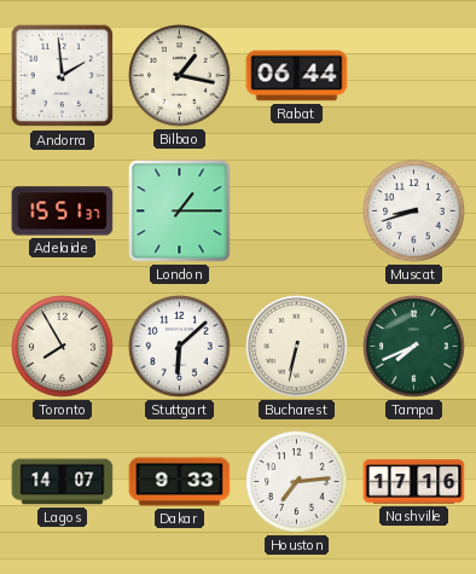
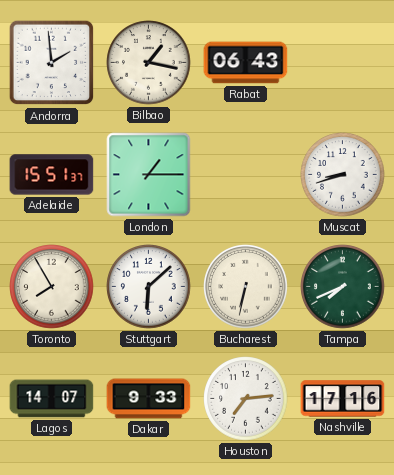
Rabat: 06:44 -> 06:43
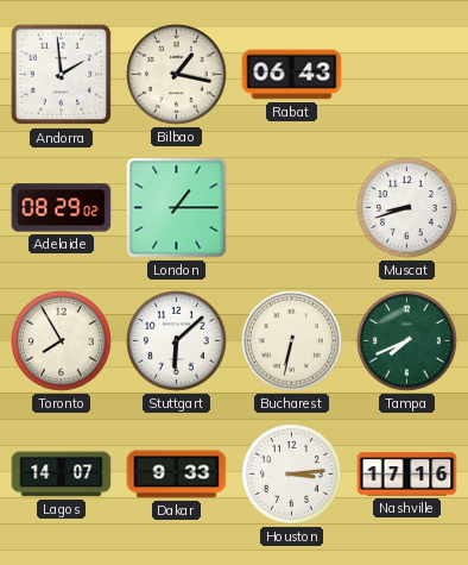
Adelaide: 15:51 -> 08:29
Houston: 7:14 -> 3:14
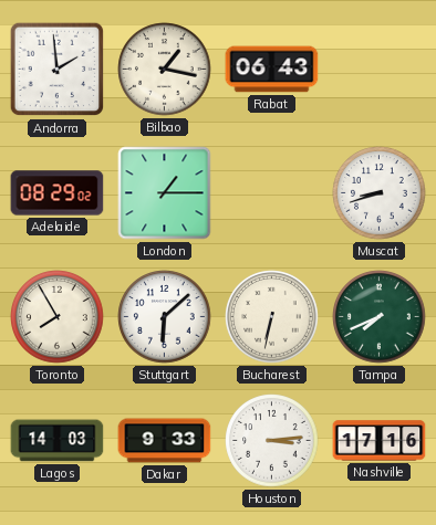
Lagos: 14:07 -> 14:03
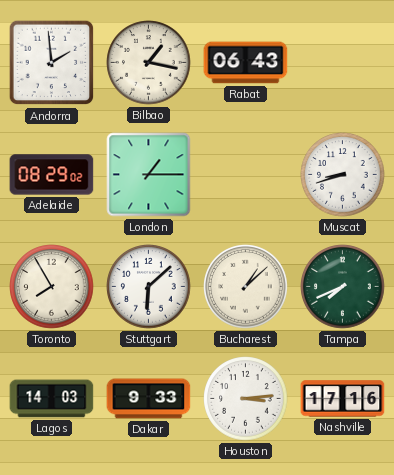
Bucharest: 6:32 -> 1:08
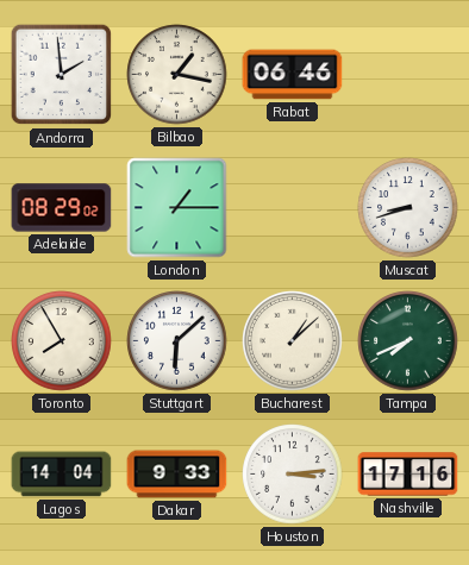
Rabat: 06:43 -> 06:46
Lagos: 14:03 -> 14:04
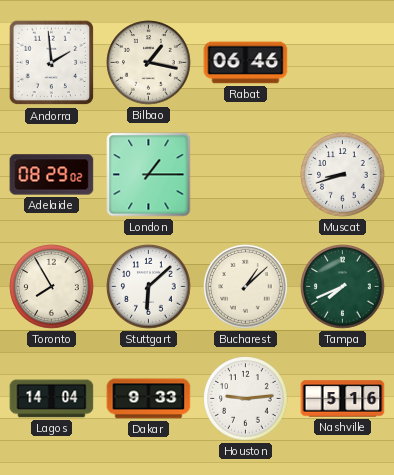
Houston: 3:14 -> 9:14
Nashville: 17:16 -> 5:16
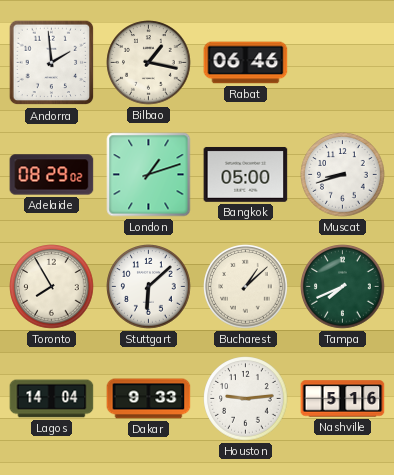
London: 1:15 -> 1:12
Bangkok: none -> 05:00
